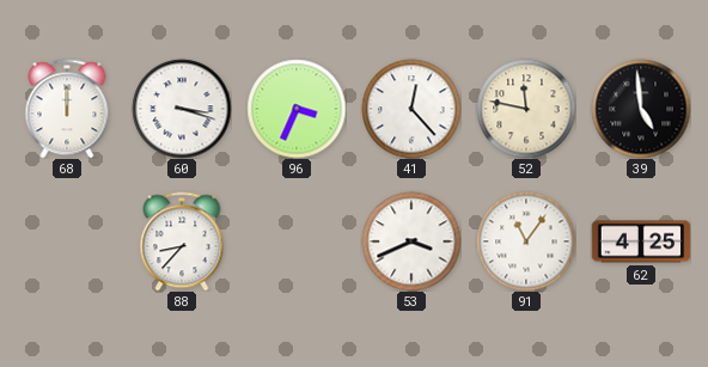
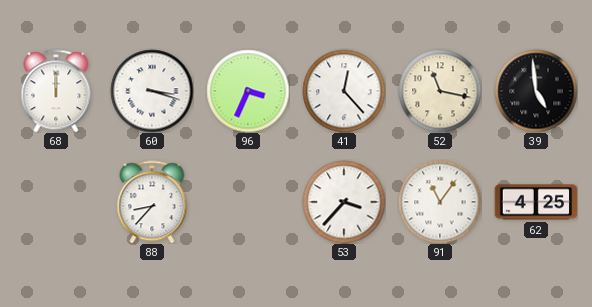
52: 11:47 -> 11:17
53: 3:41 -> 3:37
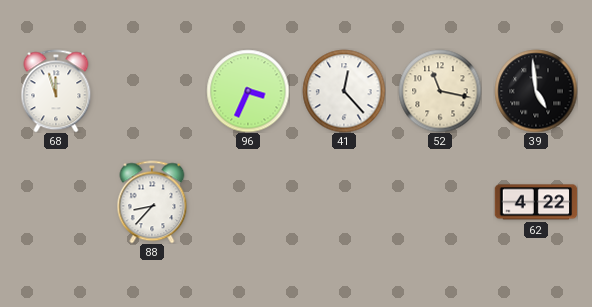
68: 12:00 -> 11:57
60: 3:18 -> none
53: 3:37 -> none
91: 11:06 -> none
62: 4:25 -> 4:22
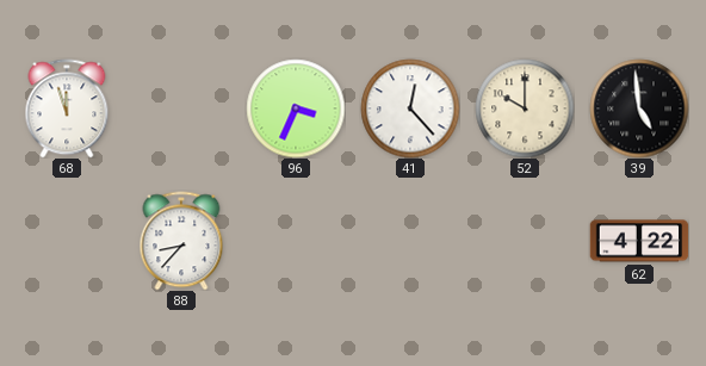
52: 11:17 -> 10:00
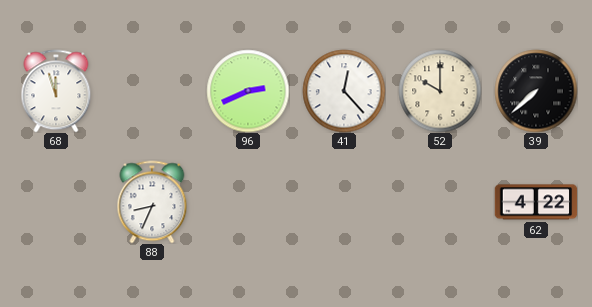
96: 3:34 -> 2:41
39: 4:59 -> 7:38
88: 8:37 -> 8:34
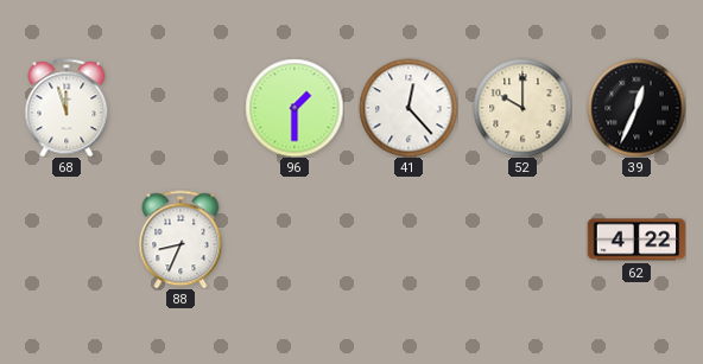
96: 2:41 -> 1:30
39: 7:38 -> 12:34
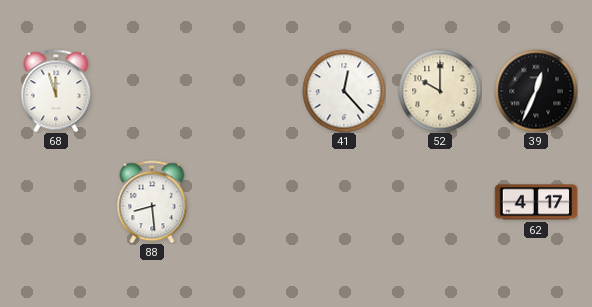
96: 1:30 -> none
88: 8:34 -> 8:29
62: 4:22 -> 4:17
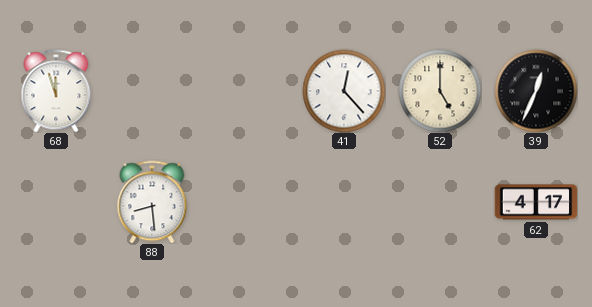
52: 10:00 -> 5:00
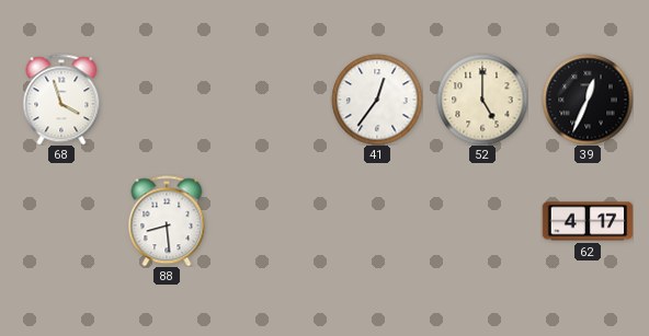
68: 11:57 -> 3:57
41: 12:23 -> 12:36
